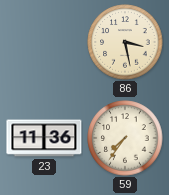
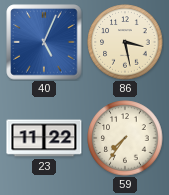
40: none -> 5:04
23: 11:36 -> 11:22
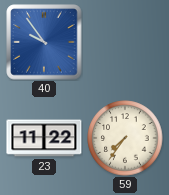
40: 5:04 -> 9:54
86: 3:28 -> none
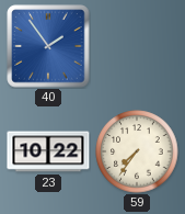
40: 9:54 -> 1:54
23: 11:22 -> 10:22
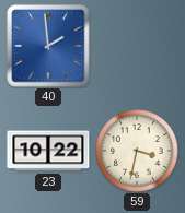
40: 1:54 -> 1:59
59: 7:36 -> 3:32
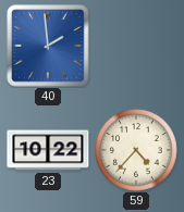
59: 3:32 -> 4:37
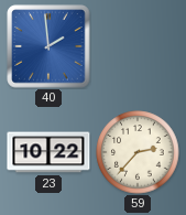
59: 4:37 -> 2:37
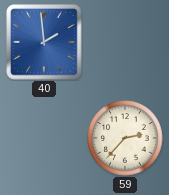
23: 10:22 -> none
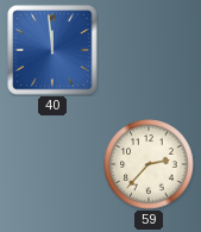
40: 1:59 -> 11:59
